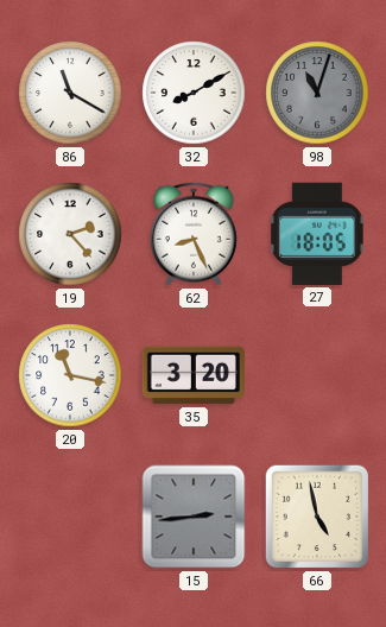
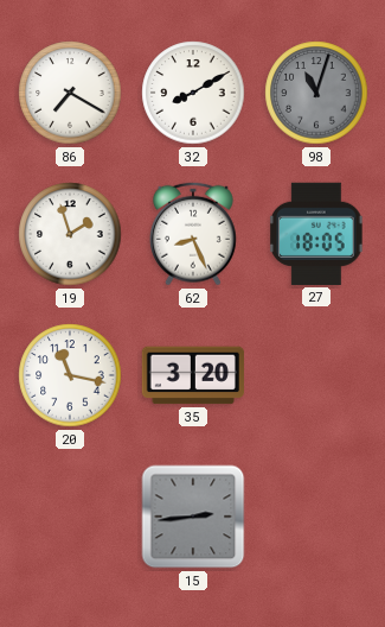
86: 11:20 -> 7:20
19: 2:23 -> 1:57
66: 4:58 -> none
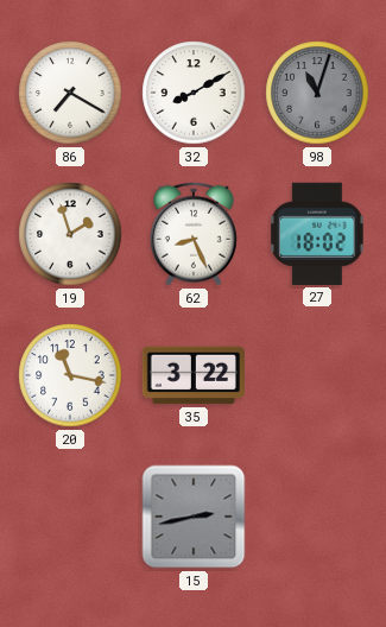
27: 18:05 -> 18:02
35: 3:20 -> 3:22
15: 2:44 -> 2:43
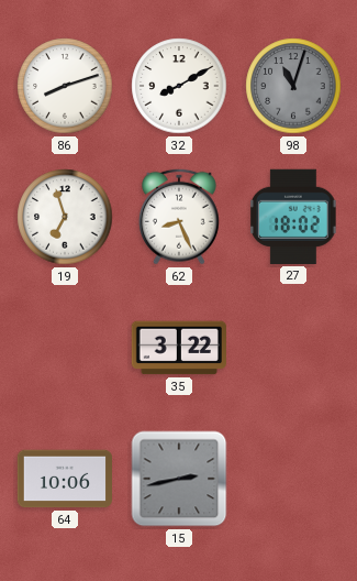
86: 7:20 -> 8:12
19: 1:57 -> 6:57
20: 11:17 -> none
64: none -> 10:06
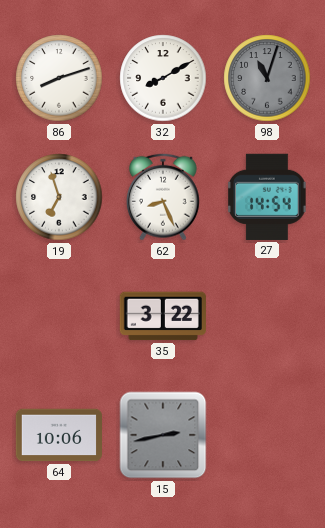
27: 18:02 -> 14:54
